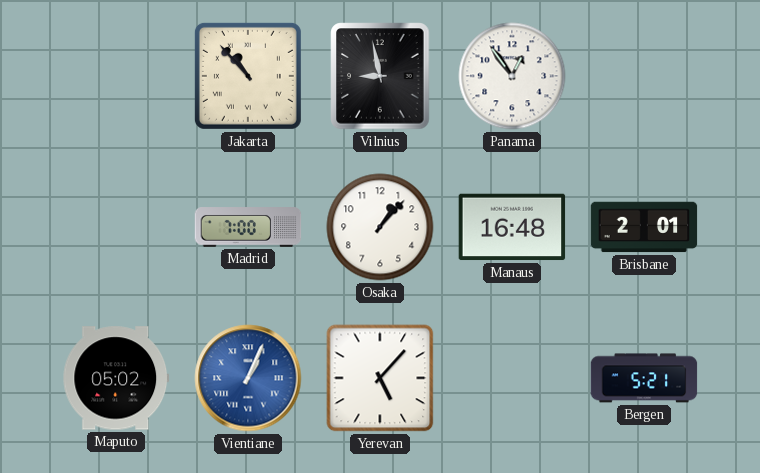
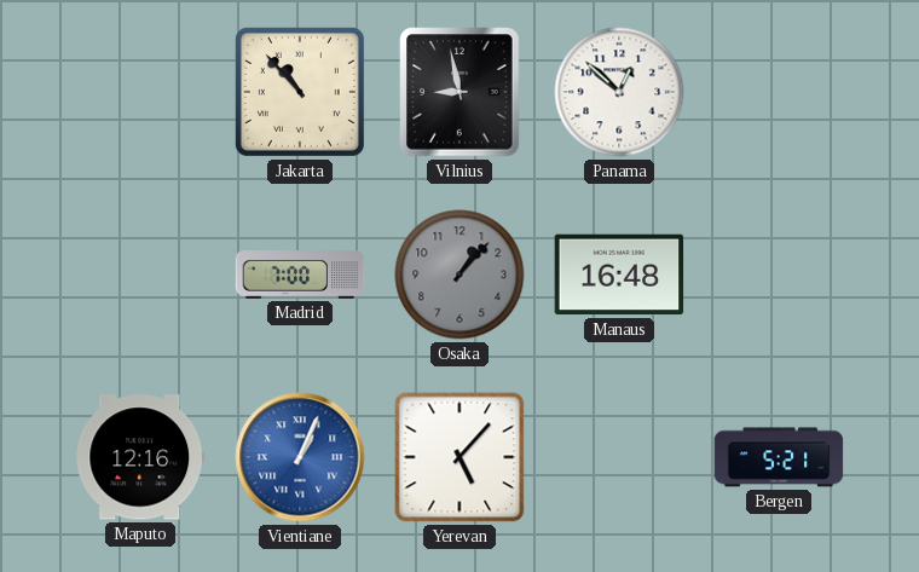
Panama: 12:54 -> 12:52
Osaka dial: white -> grey
Brisbane: 2:01 -> none
Maputo: 05:02 -> 12:16
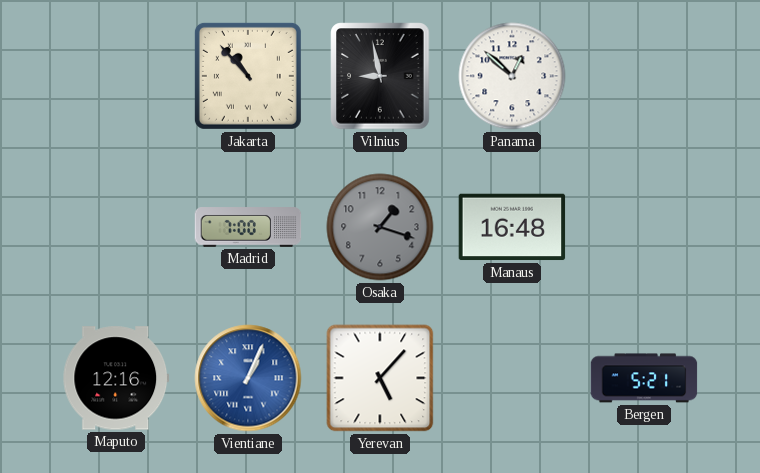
Osaka: 1:07 -> 1:18
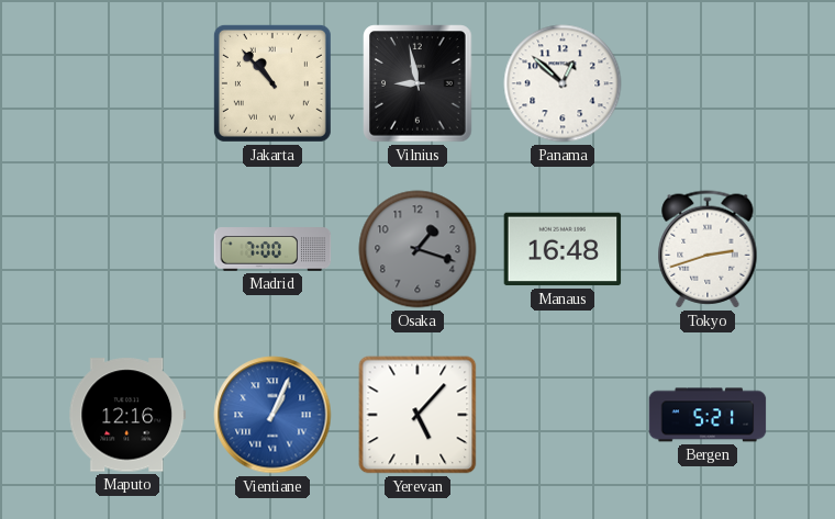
Tokyo: none -> 2:42
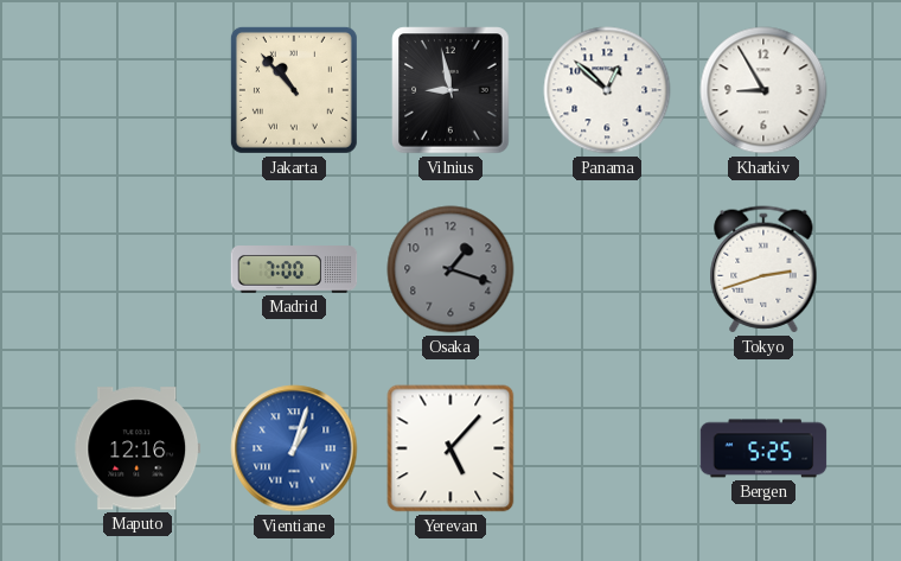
Kharkiv: none -> 8:55
Manaus: 16:48 -> none
Vientiane: 1:04 -> 1:03
Bergen: 5:21 -> 5:25
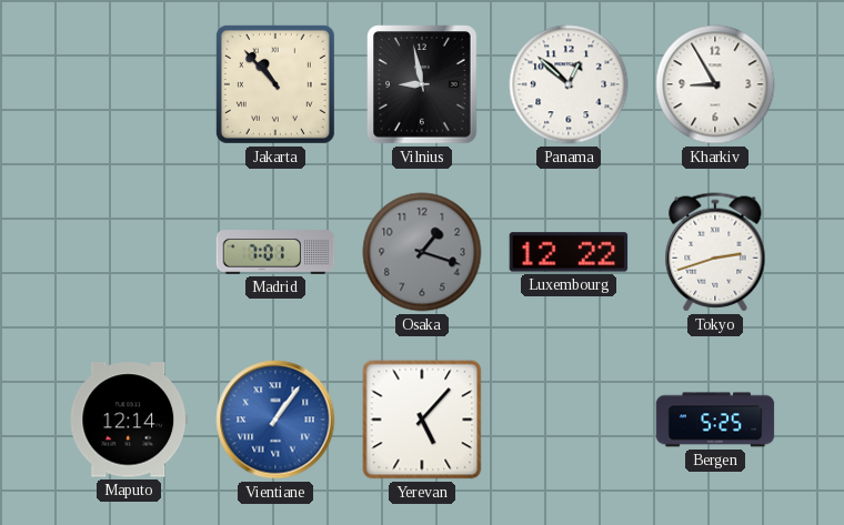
Madrid: 7:00 -> 7:01
Luxembourg: none -> 12:22
Maputo: 12:16 -> 12:14
Vientiane: 1:03 -> 1:06
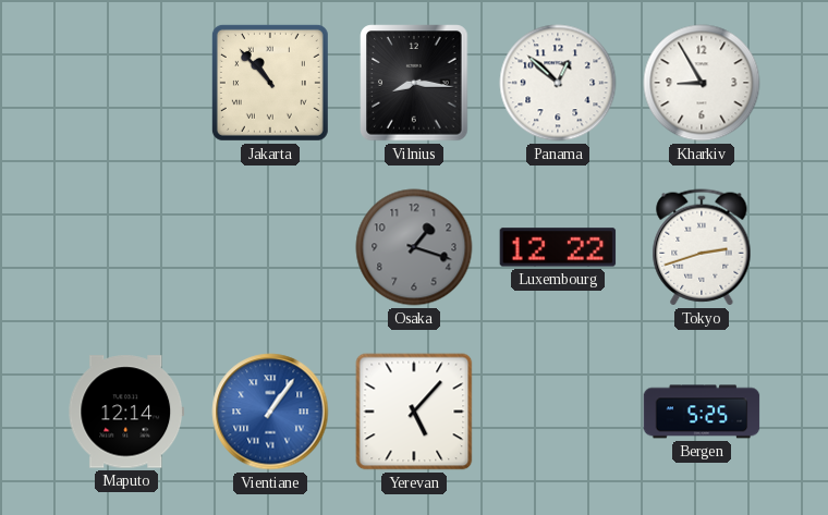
Vilnius: 8:58 -> 8:16
Madrid: 7:01 -> none
